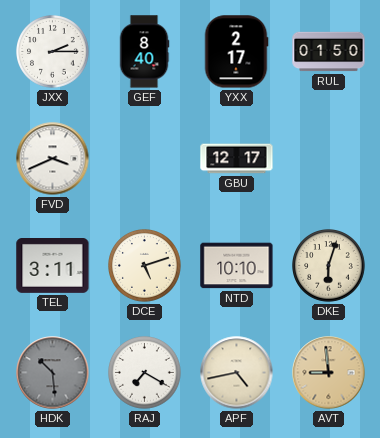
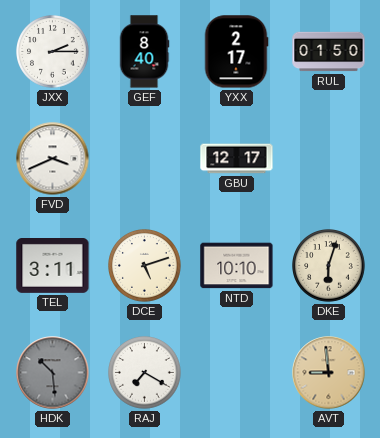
APF: 4:43 -> none
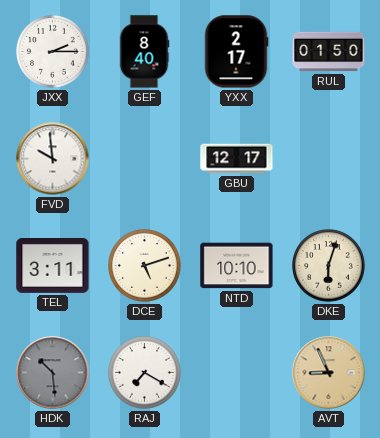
FVD: 3:41 -> 9:59
AVT: 8:59 -> 8:56
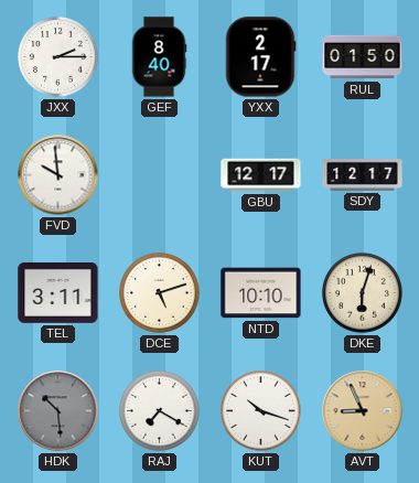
SDY: none -> 12:17
KUT: none -> 10:18
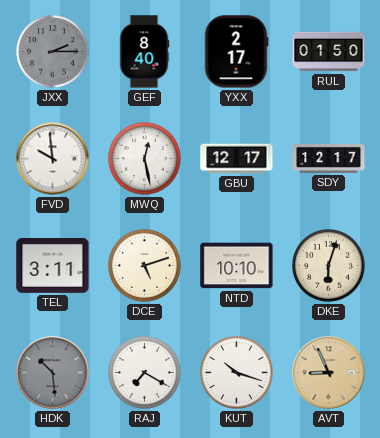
JXX dial: white -> grey
MWQ: none -> 12:28
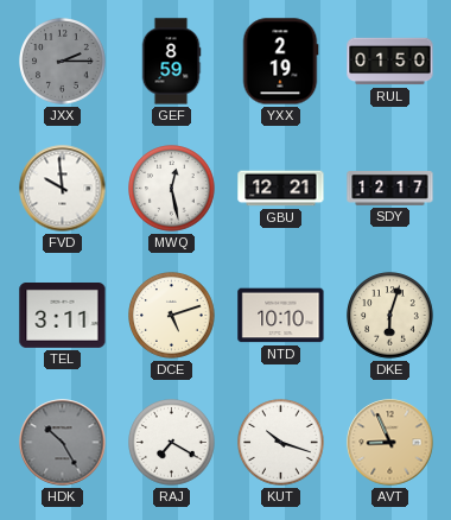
GEF: 8:40 -> 8:59
YXX: 2:17 -> 2:19
GBU: 12:17 -> 12:21
HDK: 10:29 -> 10:25
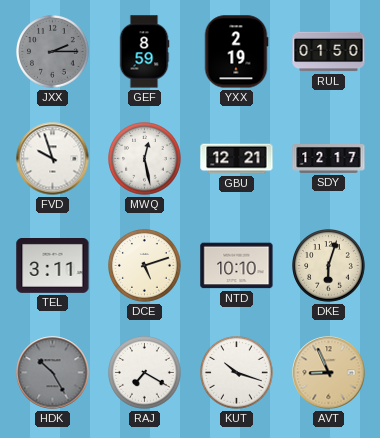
FVD: 9:59 -> 9:57
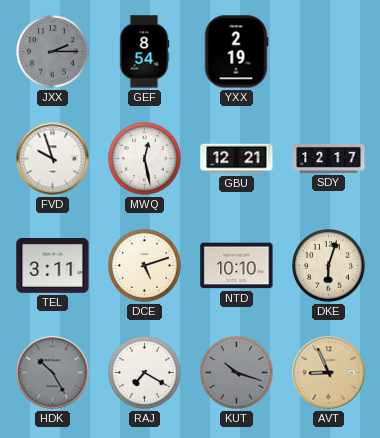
GEF: 8:59 -> 8:54
RUL: 01:50 -> none
KUT dial: white -> grey
